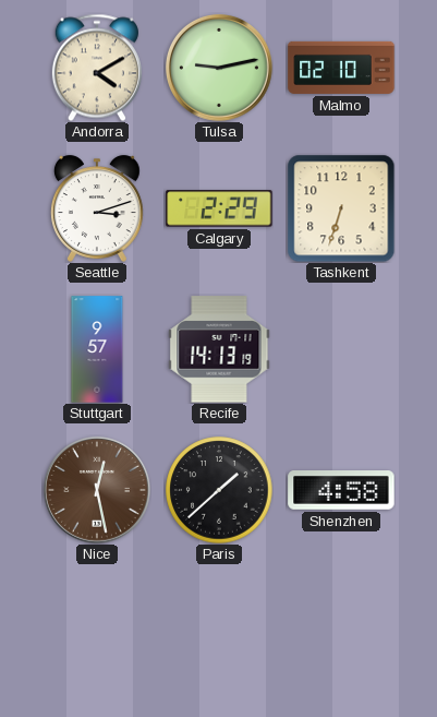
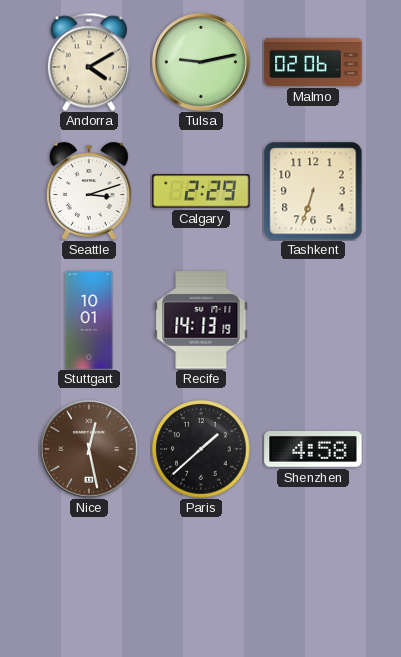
Malmo: 02:10 -> 02:06
Stuttgart: 9:57 -> 10:01
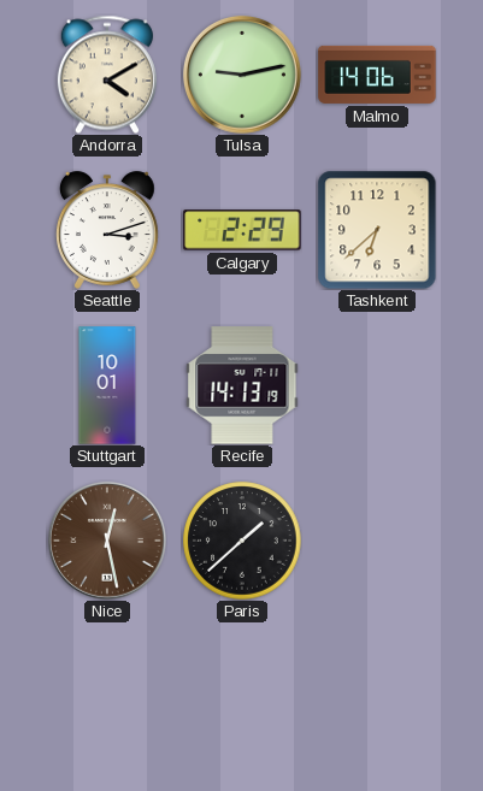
Malmo: 02:06 -> 14:06
Tashkent: 6:33 -> 6:38
Shenzhen: 4:58 -> none
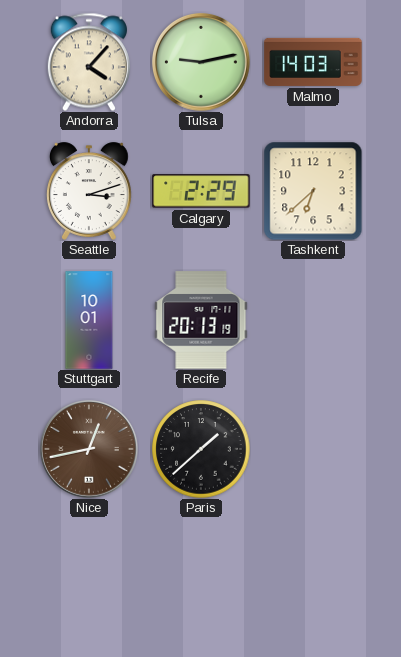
Andorra: 4:10 -> 4:07
Malmo: 14:06 -> 14:03
Recife: 14:13 -> 20:13
Nice: 12:28 -> 12:43
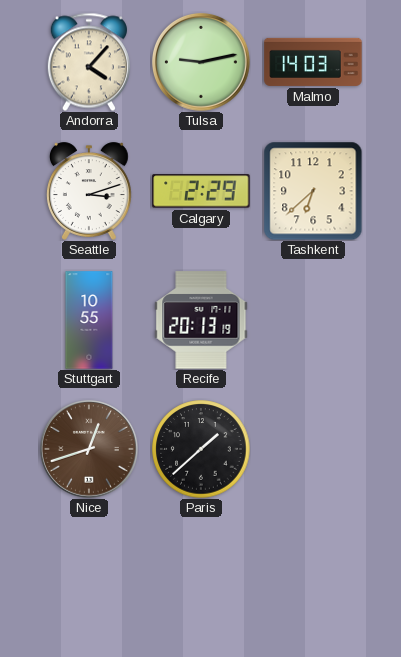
Stuttgart: 10:01 -> 10:55
Nice: 12:43 -> 12:42
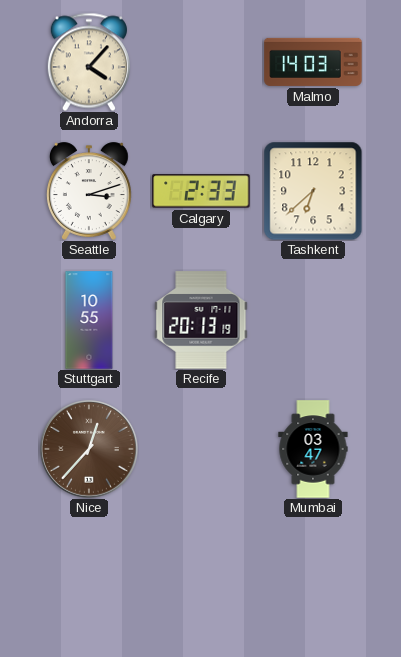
Tulsa: 9:13 -> none
Calgary: 2:29 -> 2:33
Nice: 12:42 -> 12:37
Paris: 1:38 -> none
Mumbai: none -> 03:47
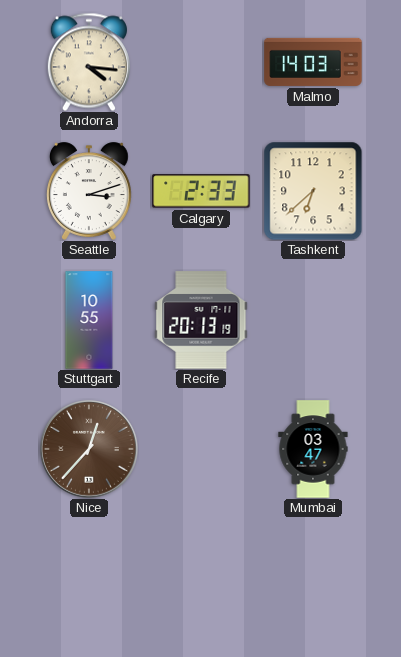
Andorra: 4:07 -> 4:16
